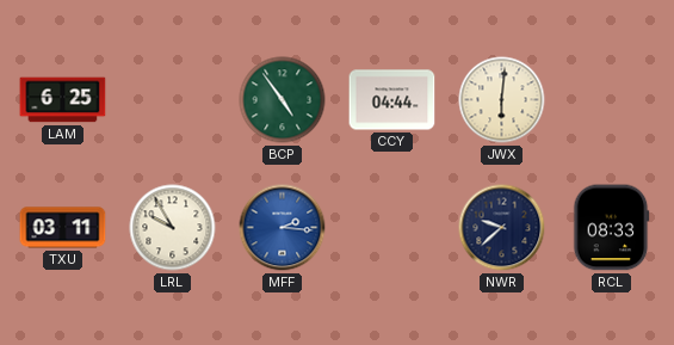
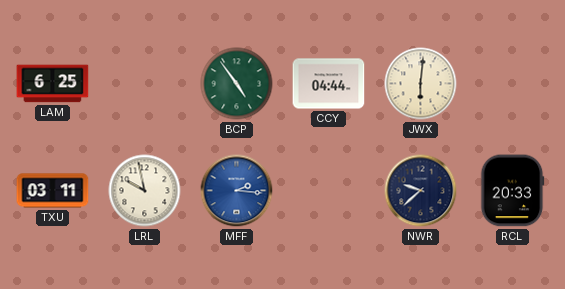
LRL: 9:55 -> 9:58
RCL: 08:33 -> 20:33
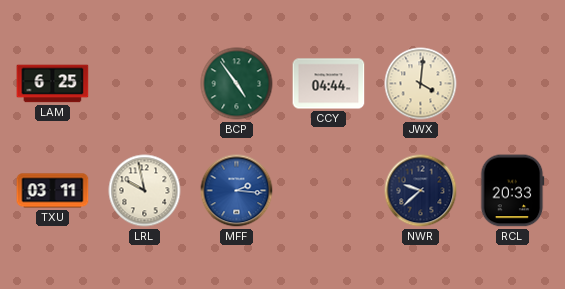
JWX: 6:01 -> 4:01
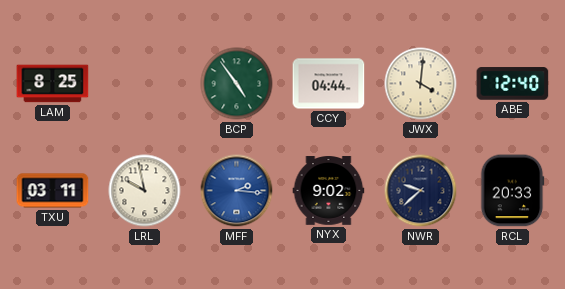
LAM: 6:25 -> 8:25
ABE: none -> 12:40
NYX: none -> 9:02
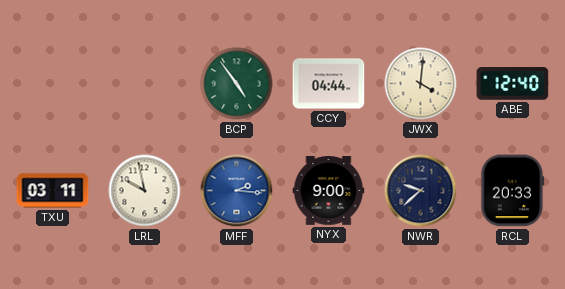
LAM: 8:25 -> none
NYX: 9:02 -> 9:00
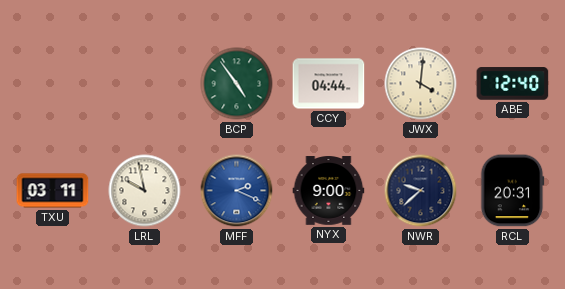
MFF: 2:16 -> 2:19
RCL: 20:33 -> 20:31
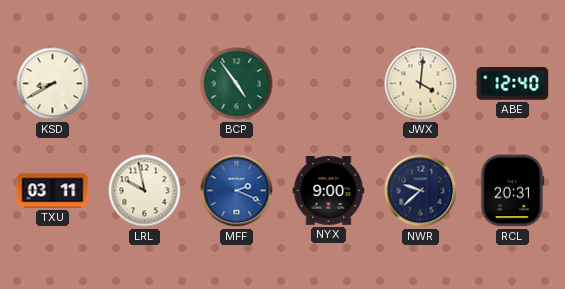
KSD: none -> 8:40
CCY: 04:44 -> none
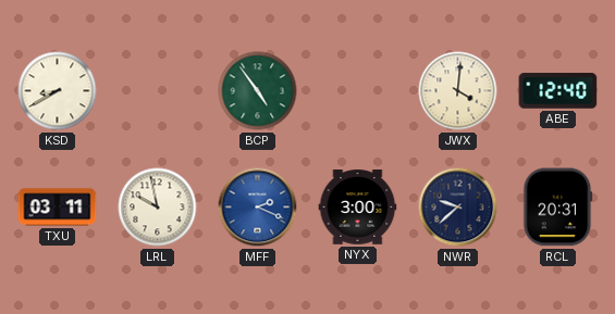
NYX: 9:00 -> 3:00
